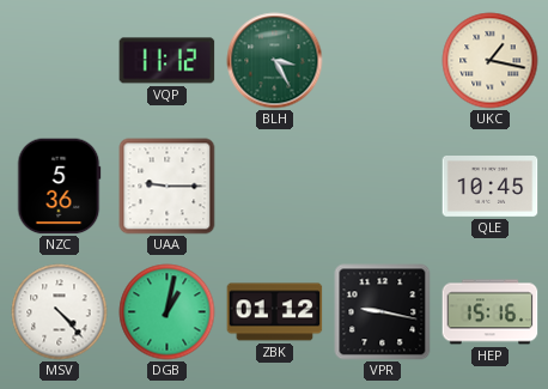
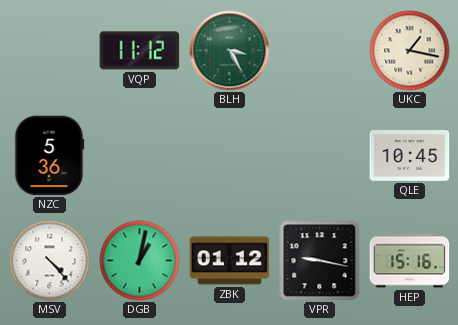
UAA: 9:15 -> none
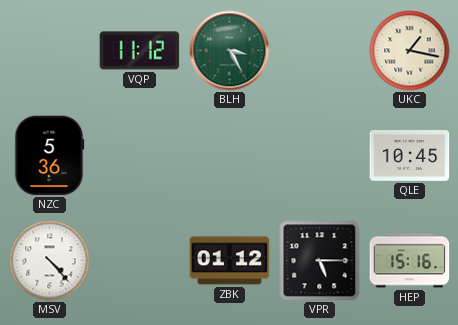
DGB: 1:02 -> none
VPR: 9:17 -> 5:15
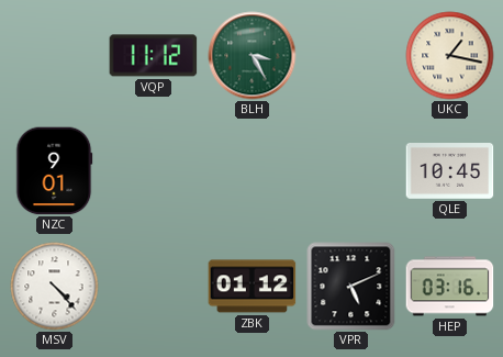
NZC: 5:36 -> 9:01
VPR: 5:15 -> 5:11
HEP: 15:16 -> 03:16
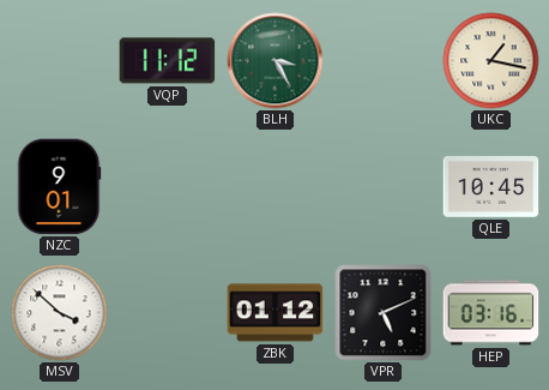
MSV: 4:23 -> 3:52
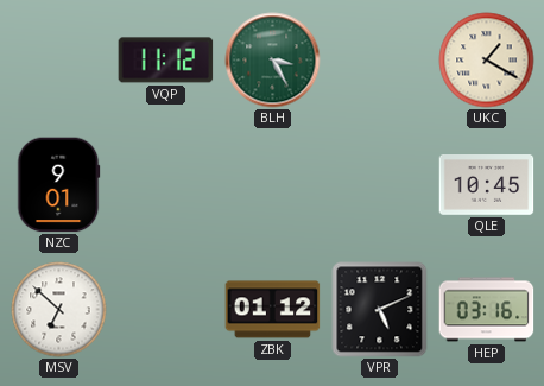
UKC: 1:17 -> 1:20
MSV: 3:52 -> 6:52
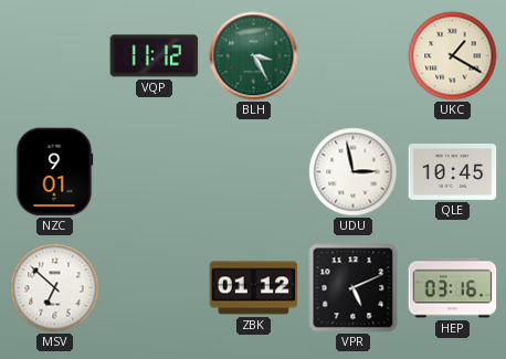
UDU: none -> 2:58
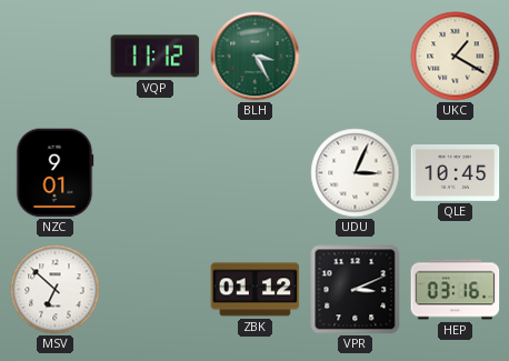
UDU: 2:58 -> 3:04
VPR: 5:11 -> 3:11
